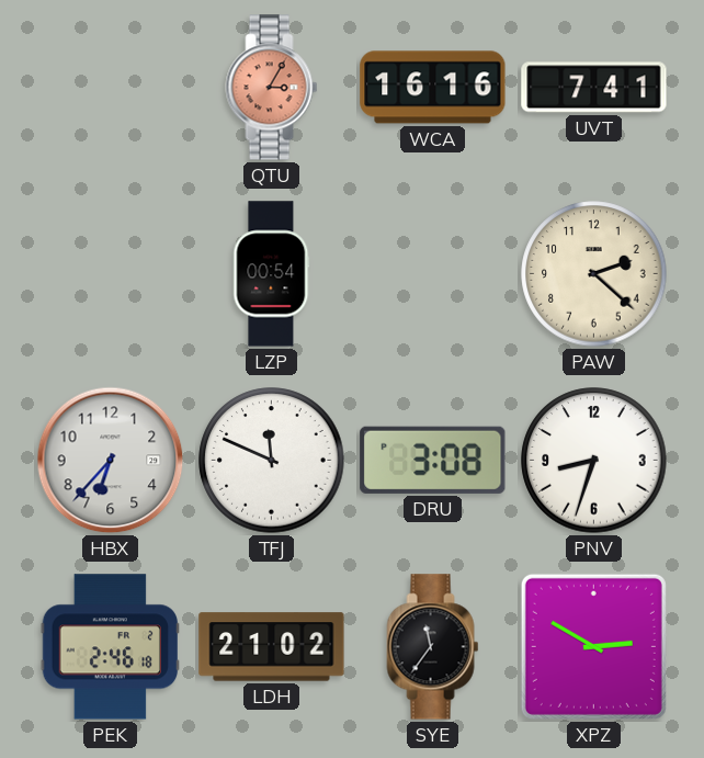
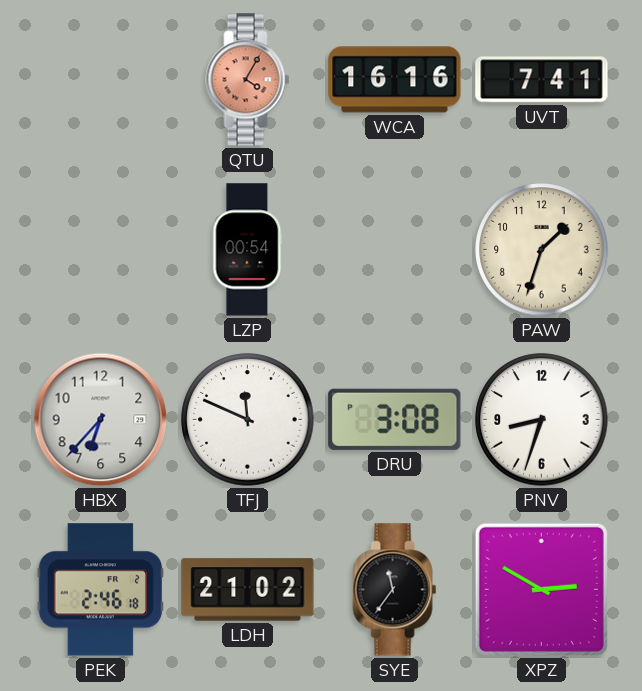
QTU: 3:05 -> 4:05
PAW: 2:22 -> 1:33
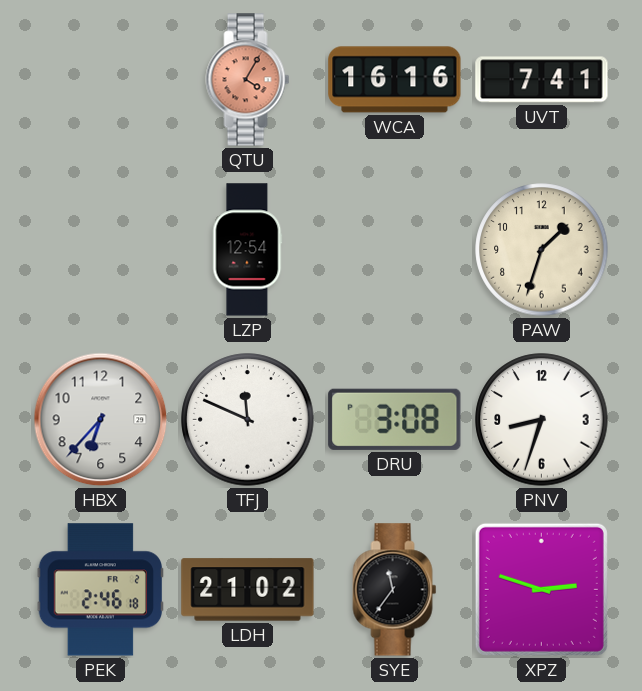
LZP: 00:54 -> 12:54
XPZ: 2:50 -> 2:48
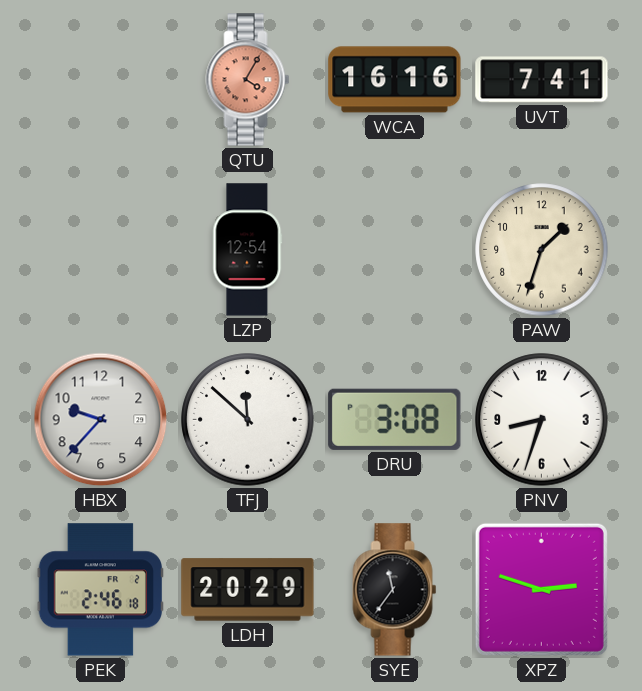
HBX: 6:37 -> 9:37
TFJ: 11:49 -> 11:52
LDH: 21:02 -> 20:29
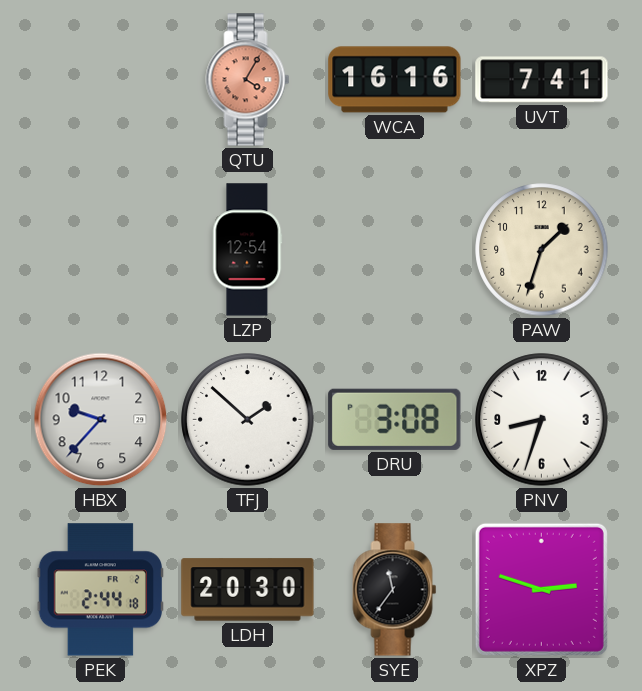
TFJ: 11:52 -> 1:52
PEK: 2:46 -> 2:44
LDH: 20:29 -> 20:30
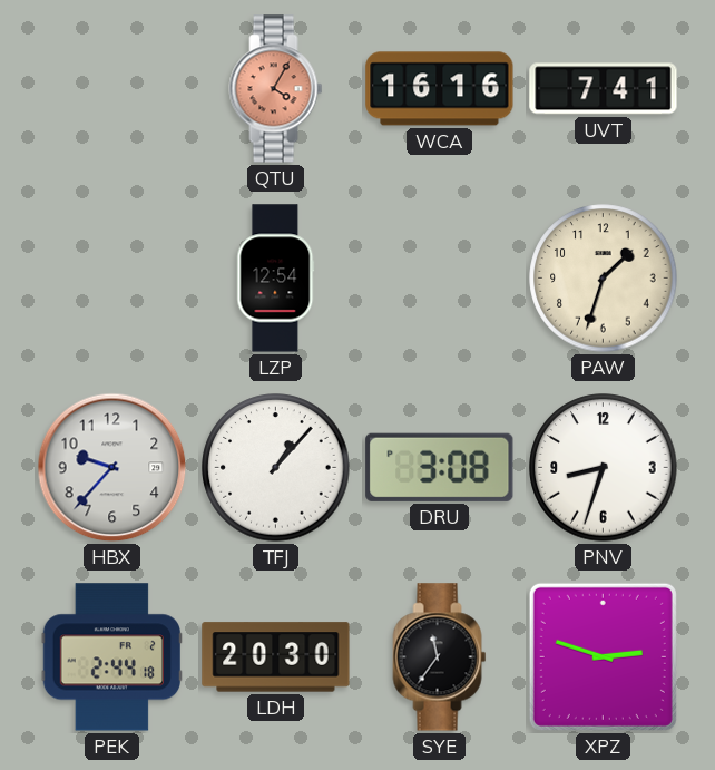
TFJ: 1:52 -> 1:07
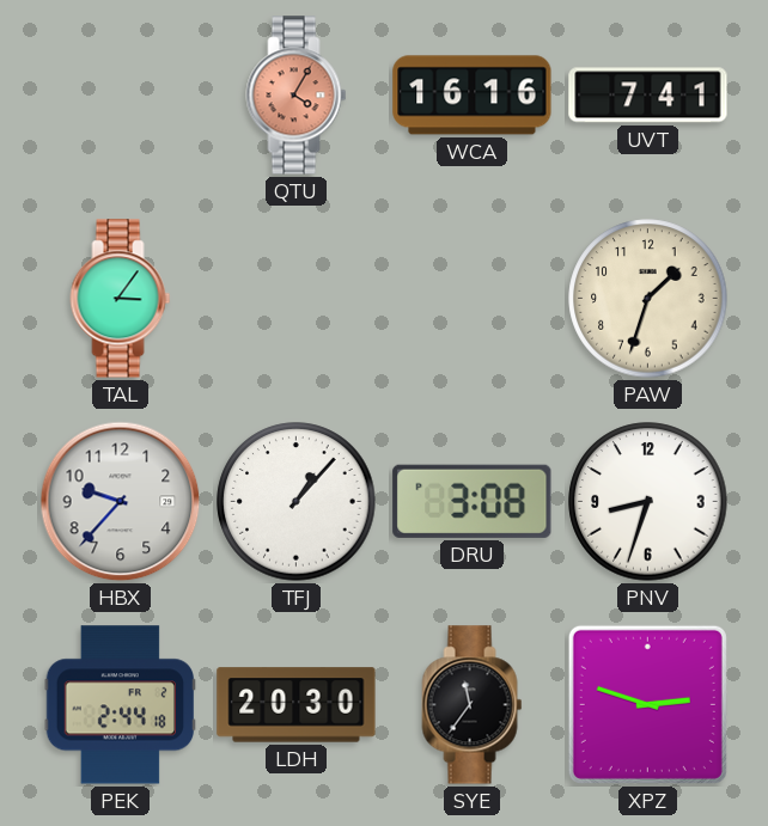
TAL: none -> 3:06
LZP: 12:54 -> none
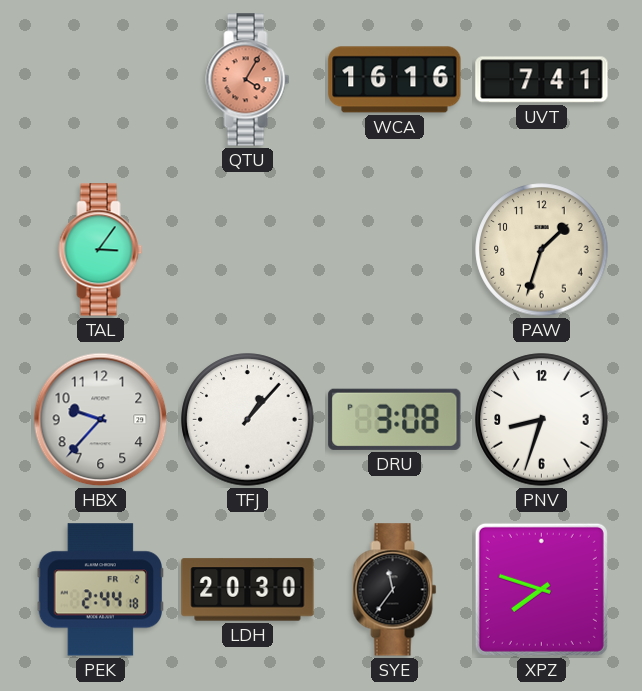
XPZ: 2:48 -> 7:48
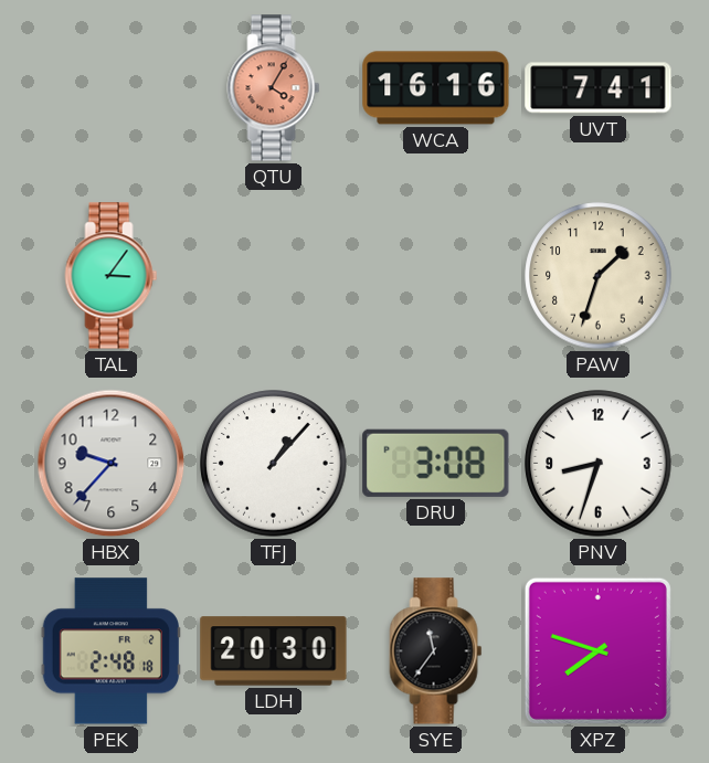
PEK: 2:44 -> 2:48
